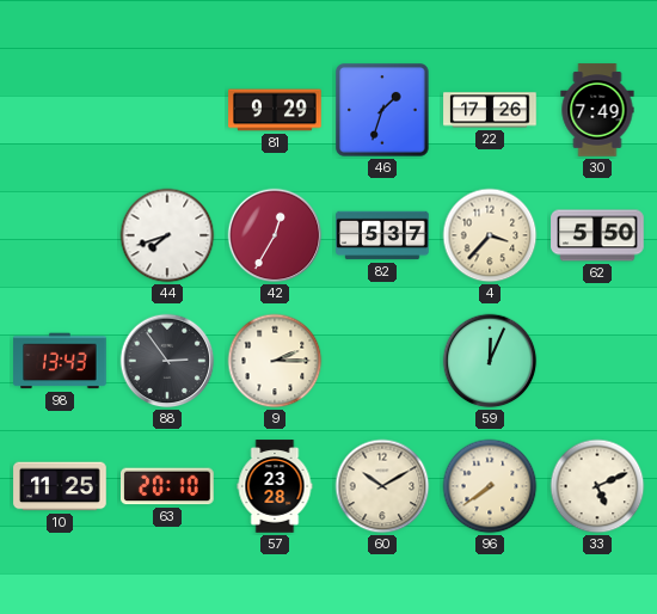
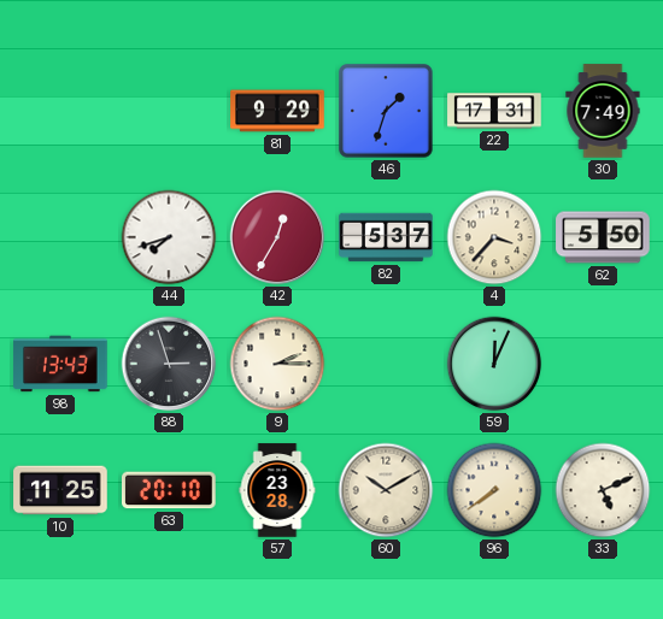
22: 17:26 -> 17:31
88: 2:54 -> 2:57
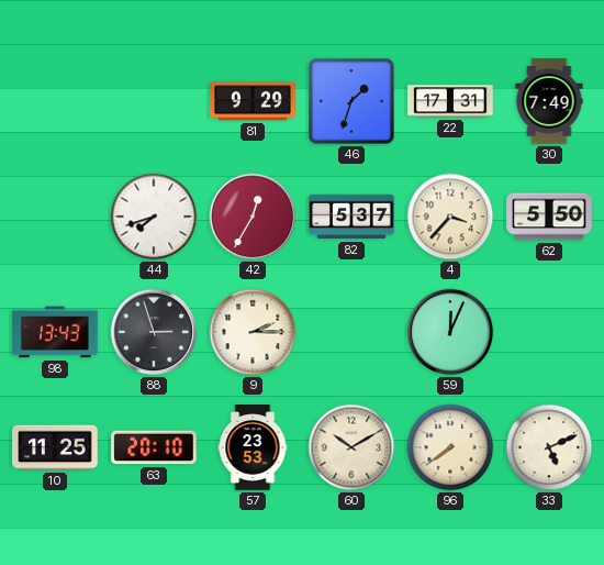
57: 23:28 -> 23:53
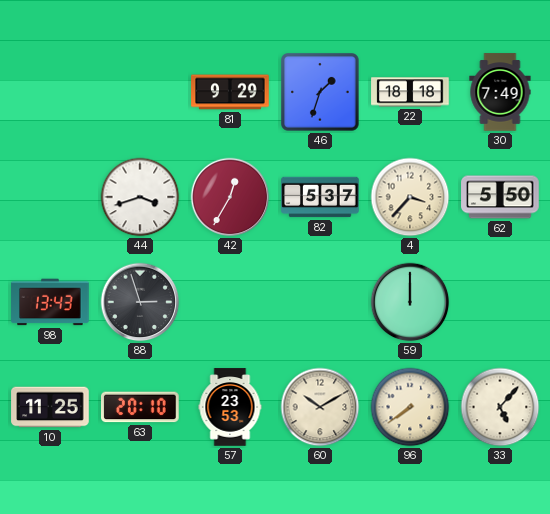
22: 17:31 -> 18:18
44: 7:42 -> 3:42
9: 2:15 -> none
59: 12:04 -> 12:00
33: 5:11 -> 5:07
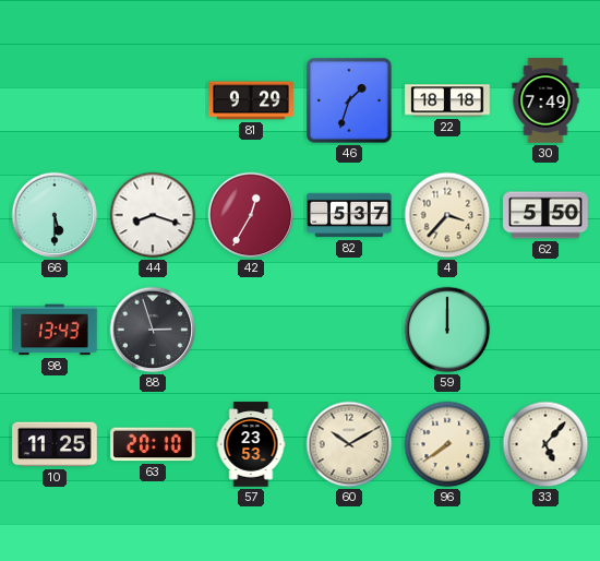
66: none -> 5:30
44: 3:42 -> 8:18
